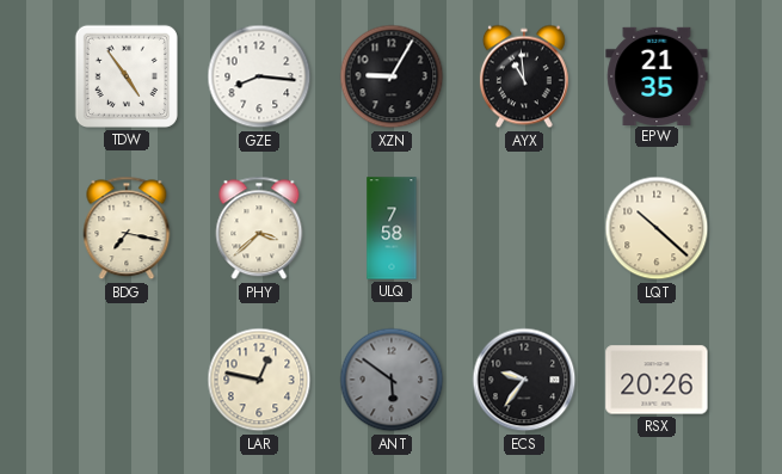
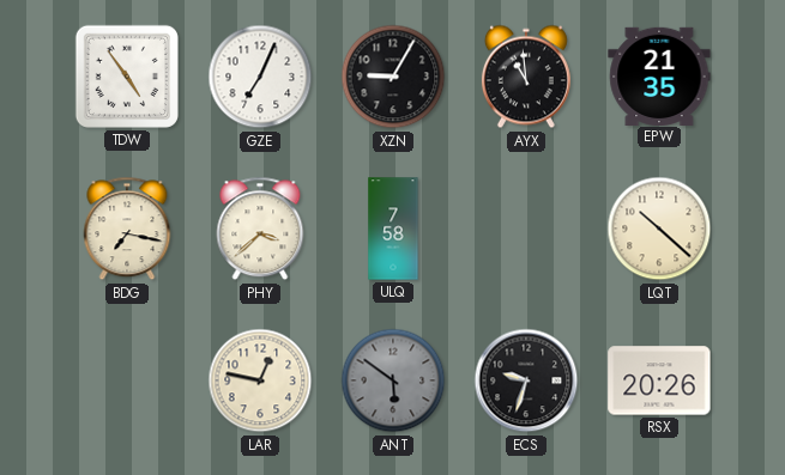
GZE: 8:16 -> 7:04
ECS: 9:36 -> 9:33
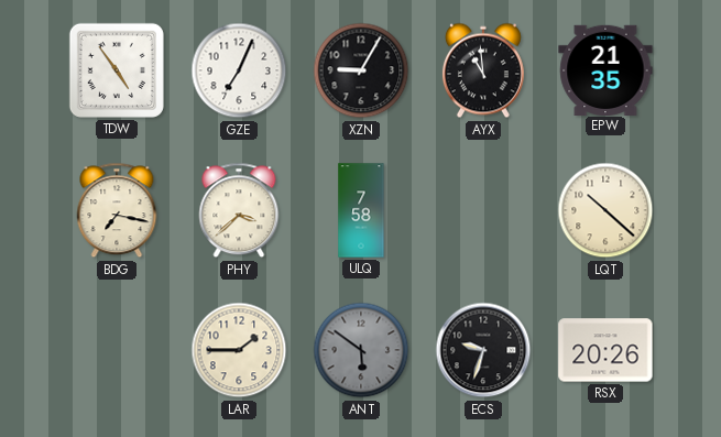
LAR: 12:47 -> 1:45
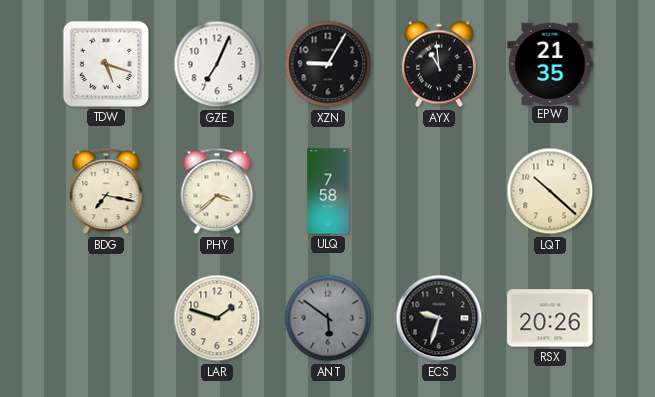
TDW: 4:54 -> 5:18
LAR: 1:45 -> 1:48
